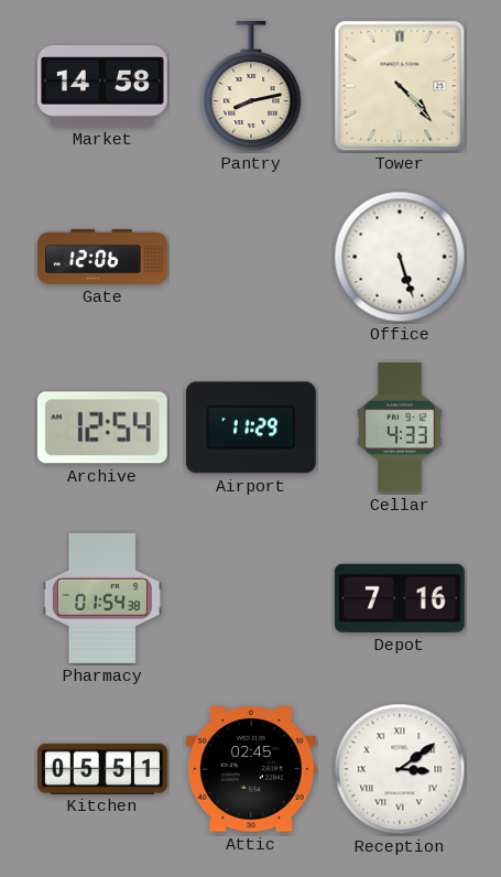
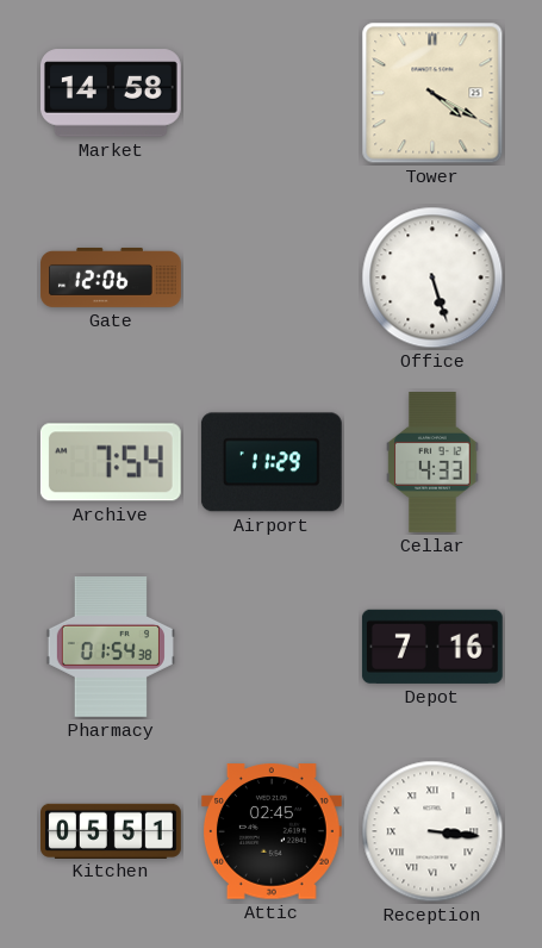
Pantry: 8:13 -> none
Tower: 4:23 -> 4:20
Archive: 12:54 -> 7:54
Reception: 3:09 -> 3:16
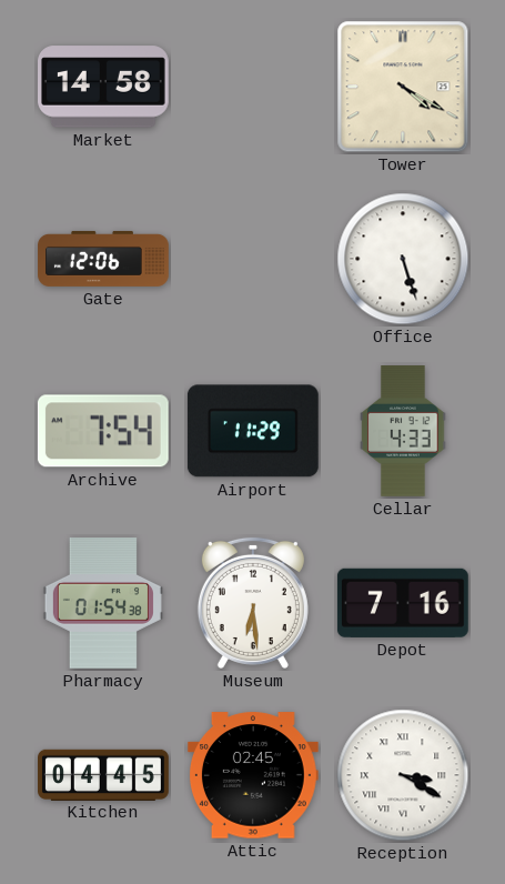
Museum: none -> 6:29
Kitchen: 05:51 -> 04:45
Reception: 3:16 -> 3:20
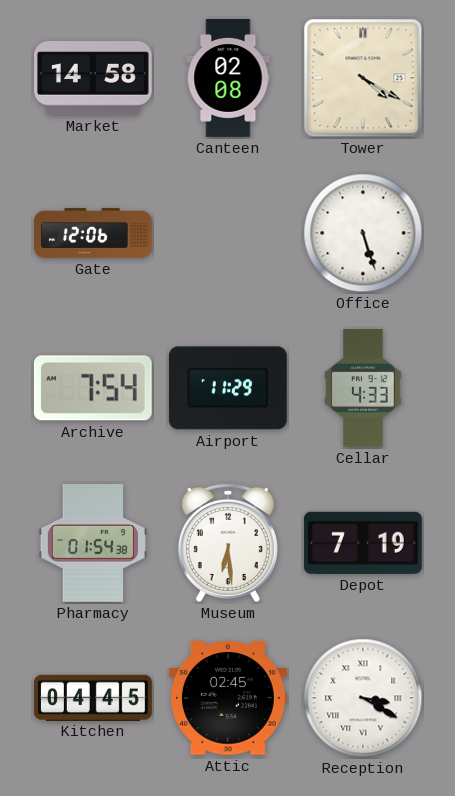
Canteen: none -> 02:08
Depot: 7:16 -> 7:19
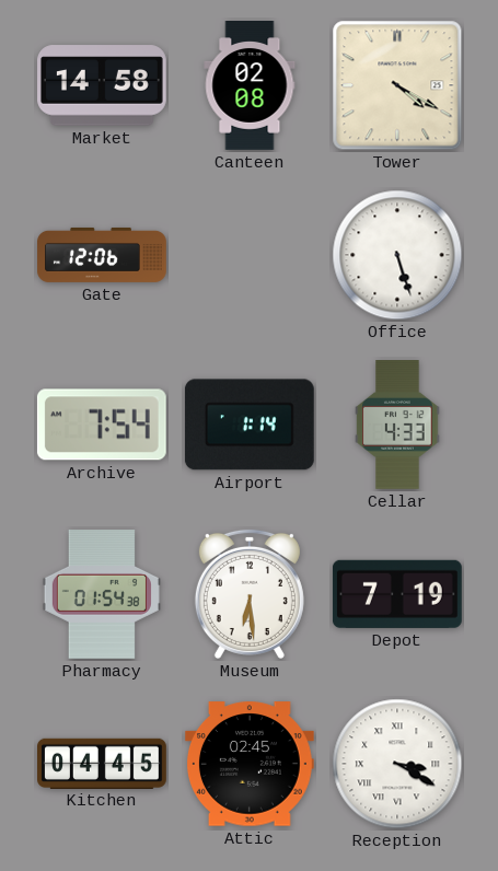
Airport: 11:29 -> 1:14
